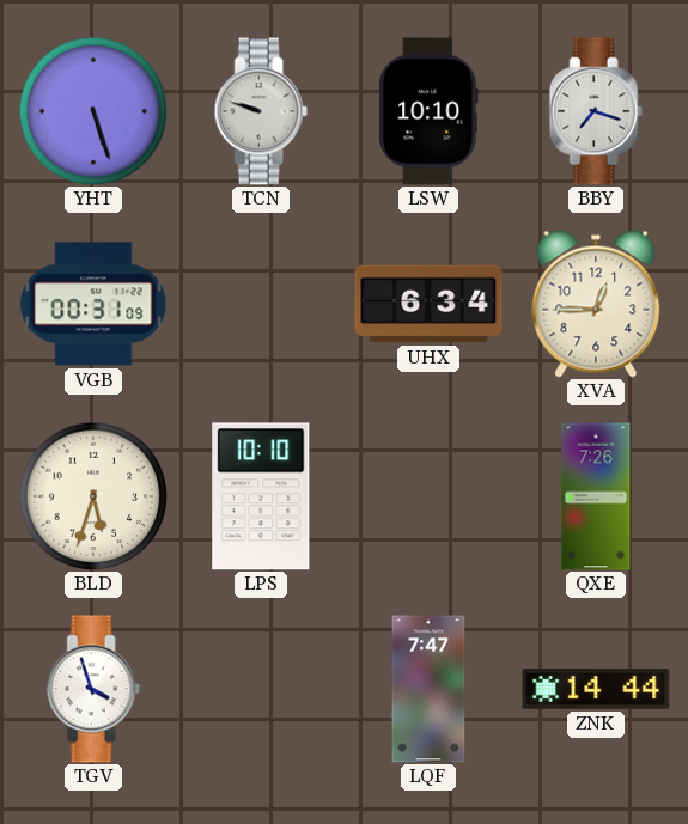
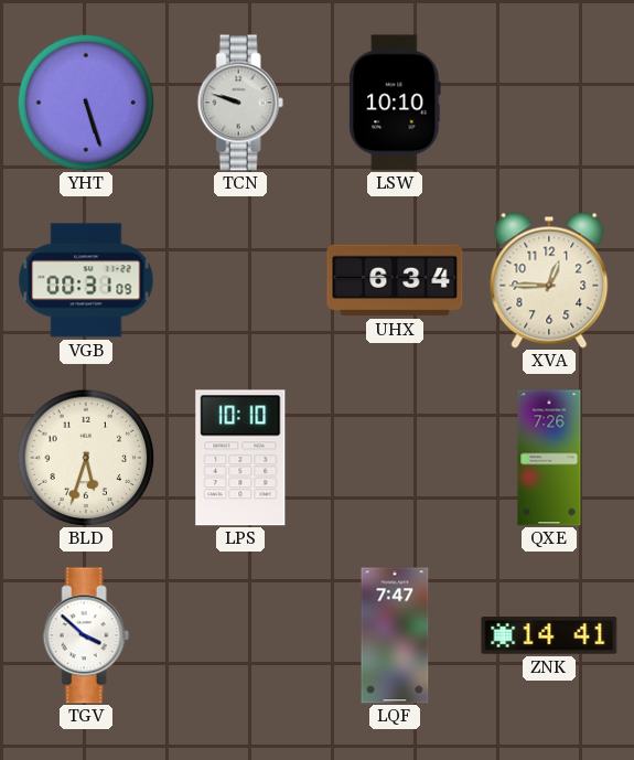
BBY: 7:18 -> none
TGV: 3:57 -> 3:52
ZNK: 14:44 -> 14:41
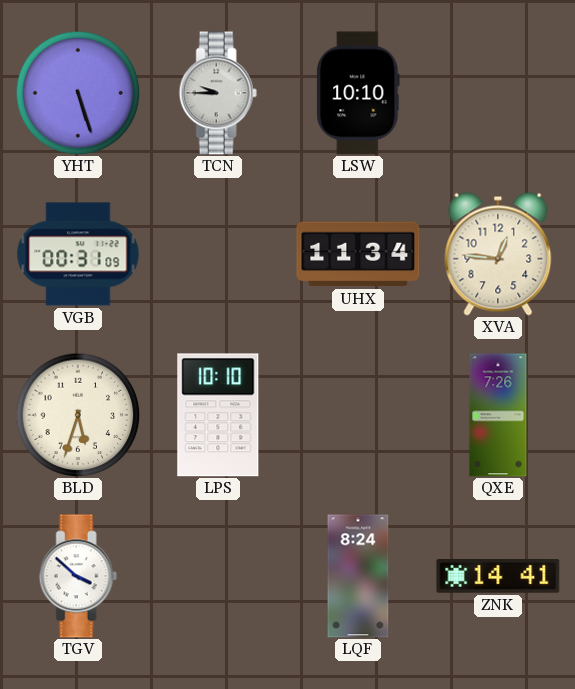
TCN: 9:48 -> 9:45
UHX: 6:34 -> 11:34
XVA: 12:45 -> 12:46
LQF: 7:47 -> 8:24
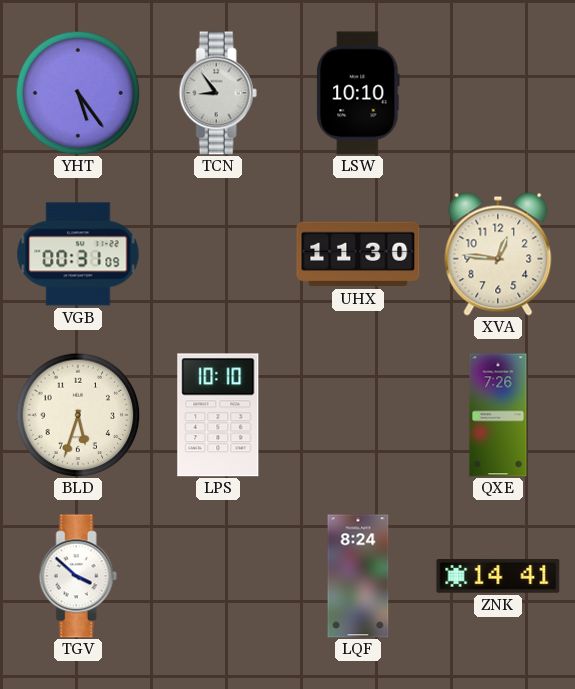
YHT: 5:27 -> 5:24
TCN: 9:45 -> 8:54
UHX: 11:34 -> 11:30
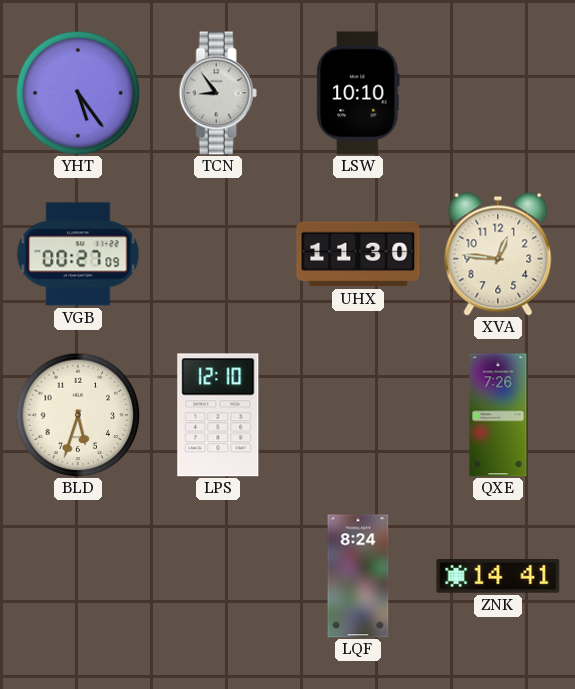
VGB: 00:31 -> 00:27
LPS: 10:10 -> 12:10
TGV: 3:52 -> none
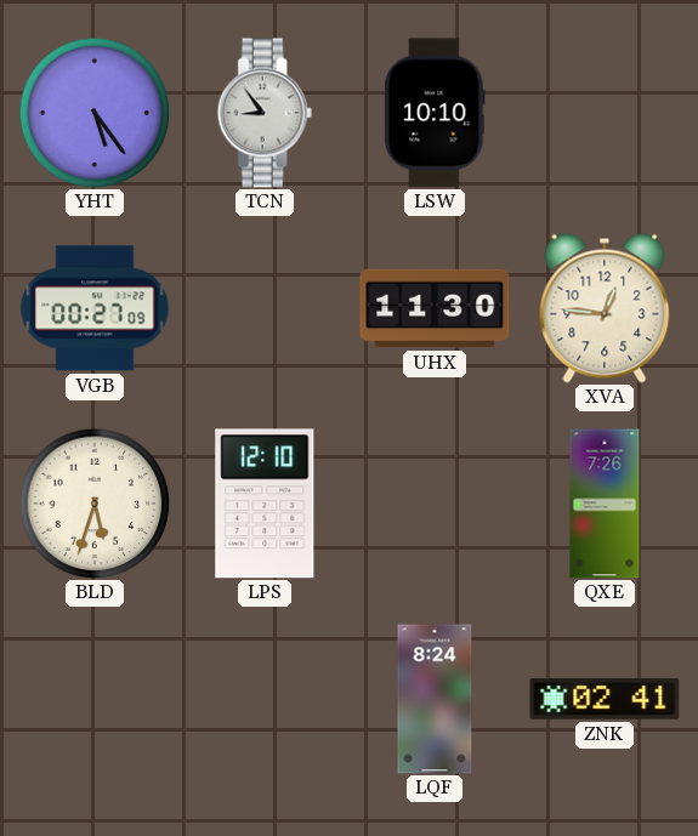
ZNK: 14:41 -> 02:41
